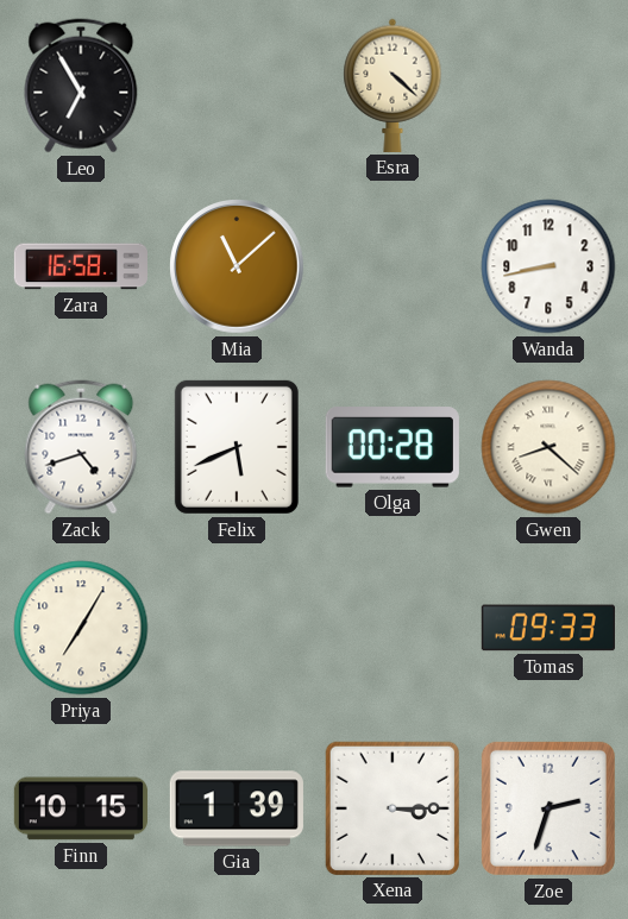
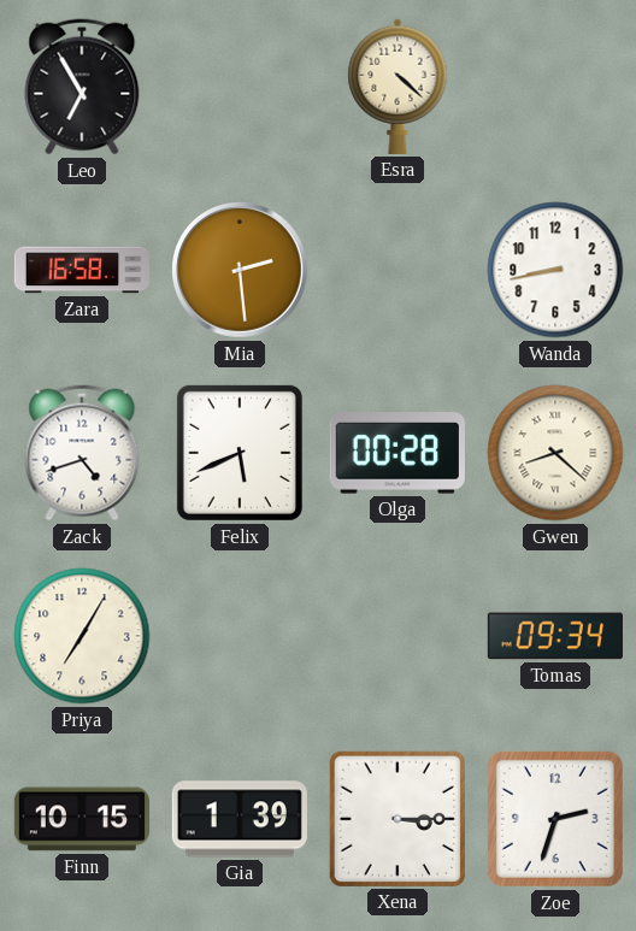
Mia: 11:08 -> 2:29
Tomas: 09:33 -> 09:34
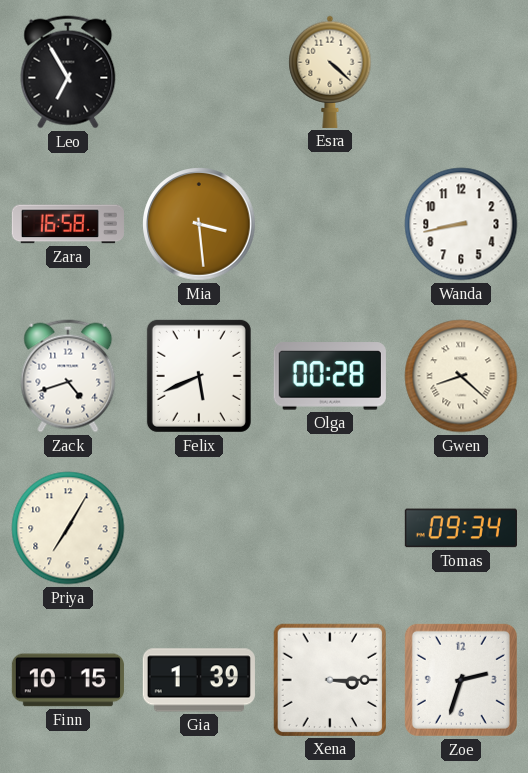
Mia: 2:29 -> 3:29
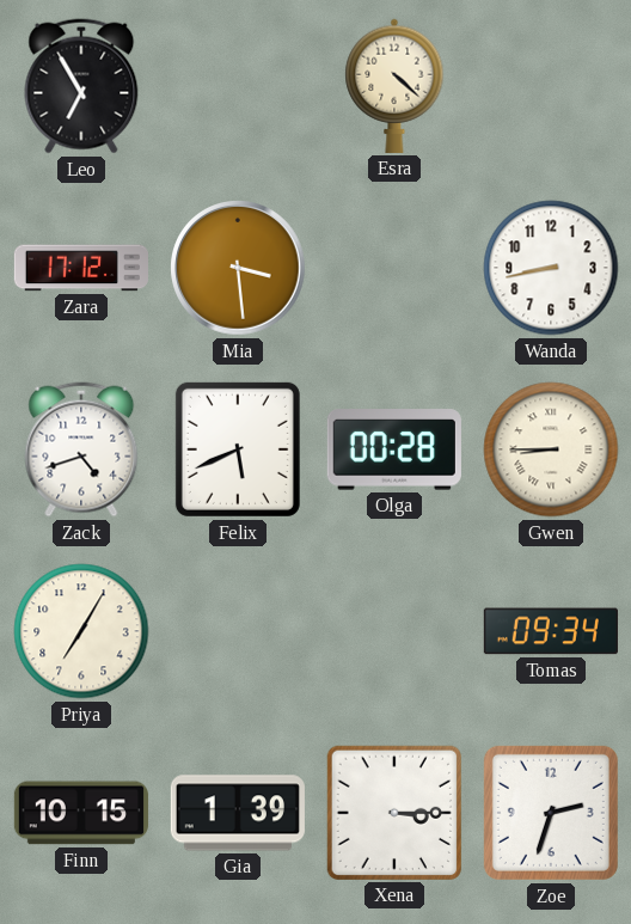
Zara: 16:58 -> 17:12
Gwen: 8:22 -> 8:45
